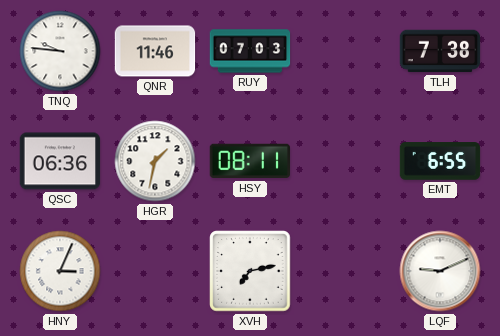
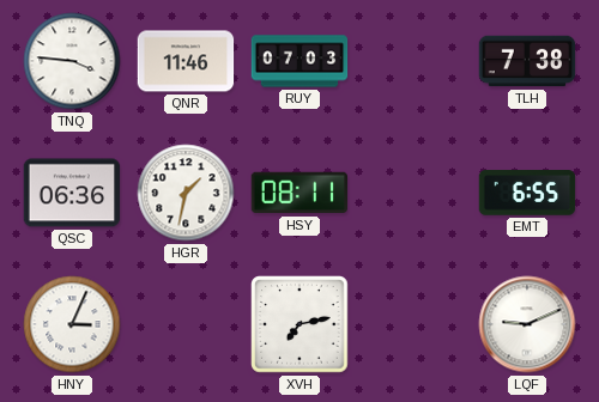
TNQ: 9:46 -> 3:46
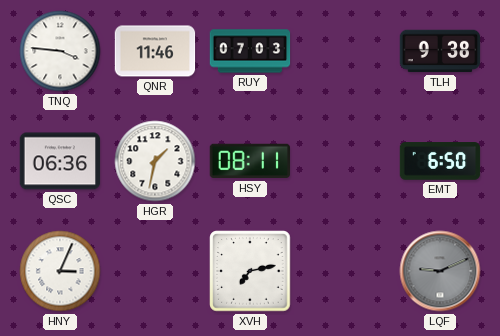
TLH: 7:38 -> 9:38
EMT: 6:55 -> 6:50
LQF dial: white -> grey
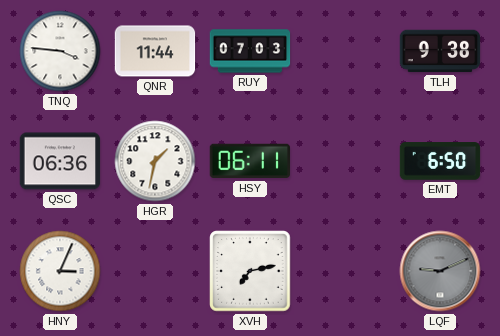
QNR: 11:46 -> 11:44
HSY: 08:11 -> 06:11
